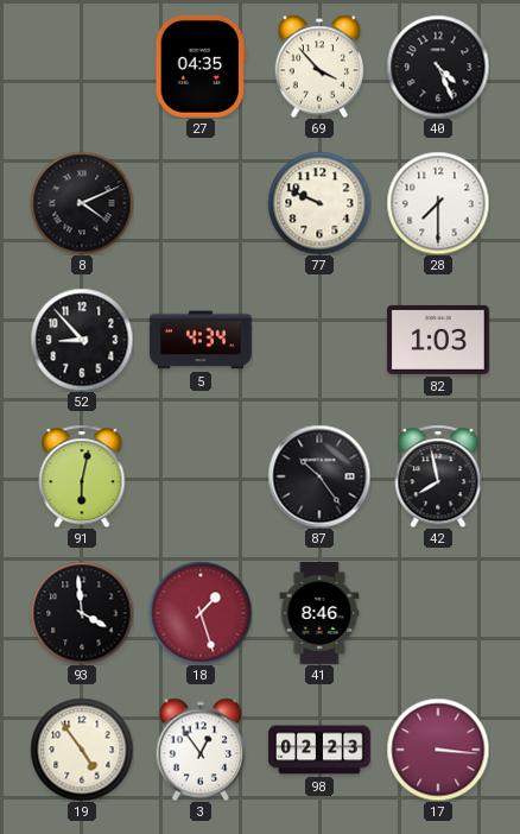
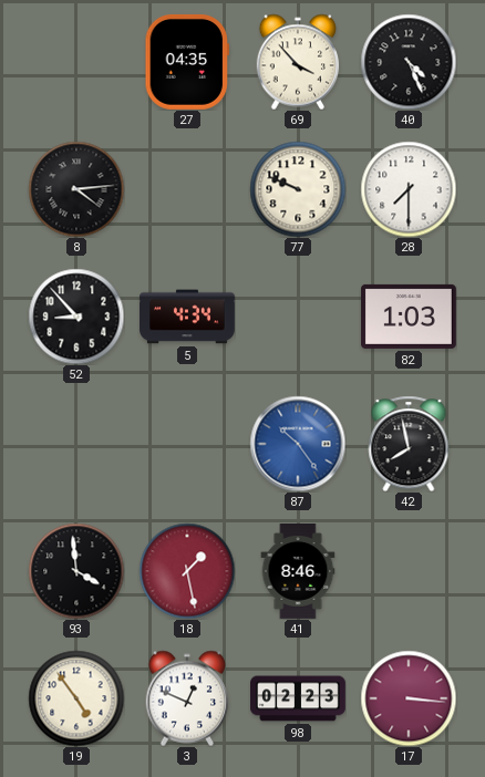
8: 4:11 -> 4:14
91: 6:02 -> none
87 dial: black -> blue
18: 1:27 -> 1:28
3: 12:54 -> 12:49
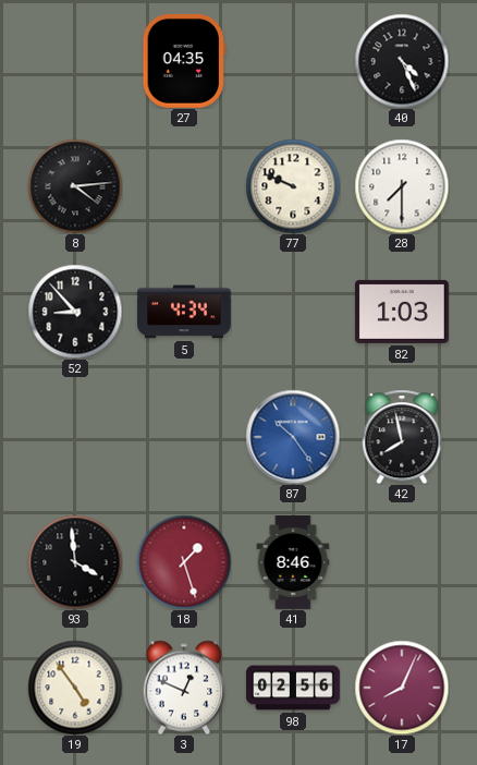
69: 3:53 -> none
18: 1:28 -> 1:27
98: 02:23 -> 02:56
17: 3:16 -> 8:04
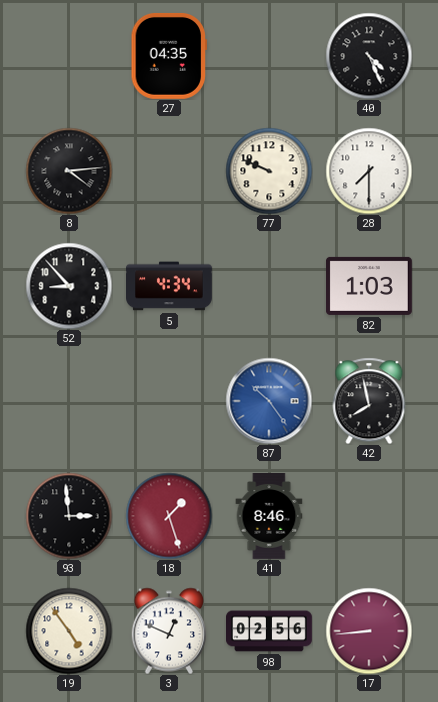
93: 3:59 -> 2:59
17: 8:04 -> 8:44
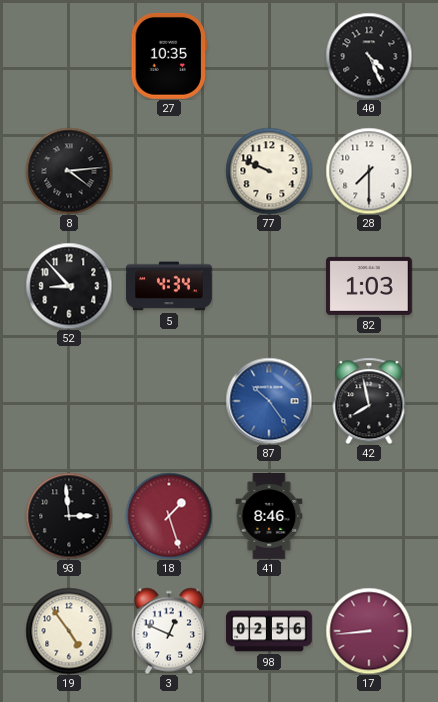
27: 04:35 -> 10:35
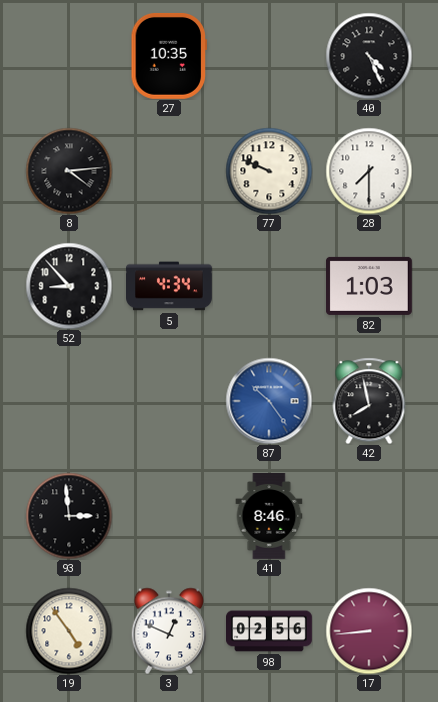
18: 1:27 -> none
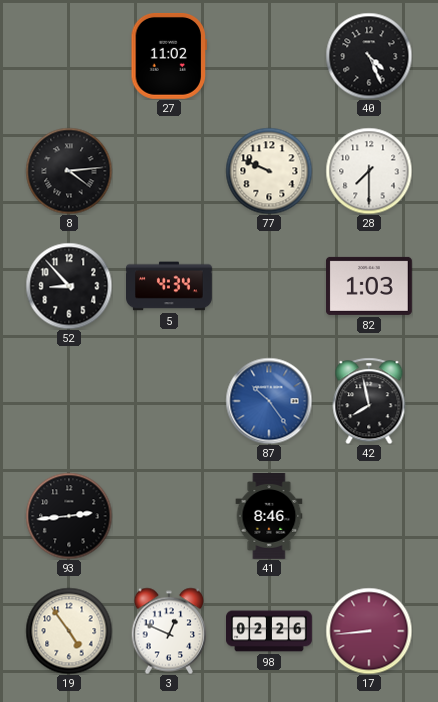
27: 10:35 -> 11:02
93: 2:59 -> 2:44
98: 02:56 -> 02:26
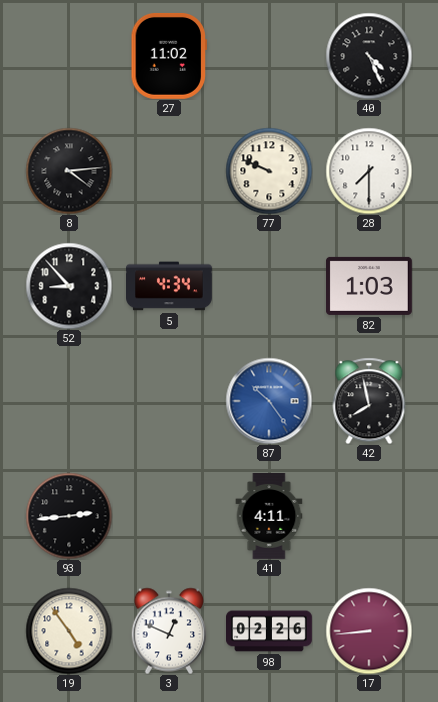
41: 8:46 -> 4:11
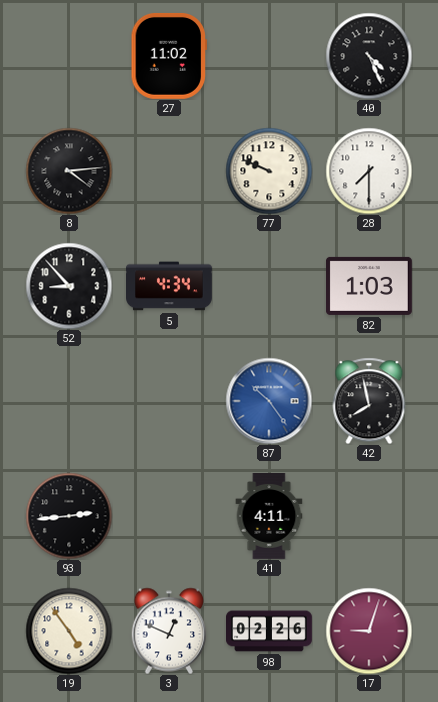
17: 8:44 -> 9:03
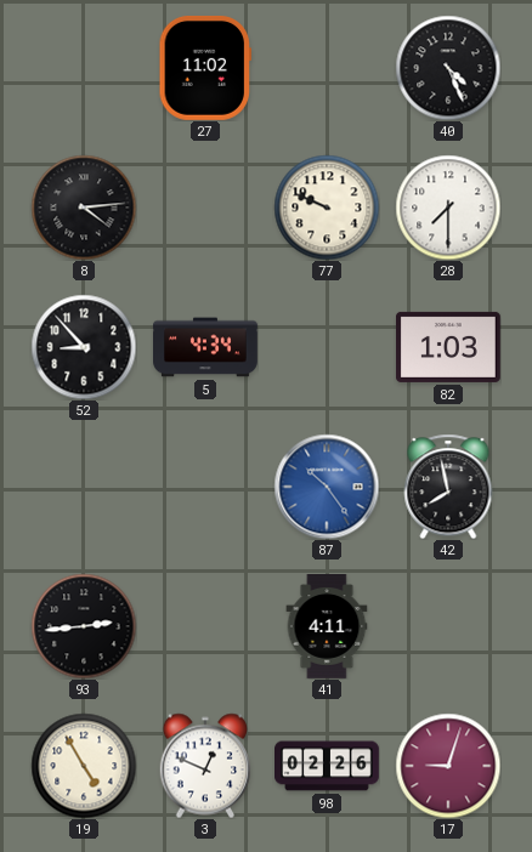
19: 4:54 -> 4:55
